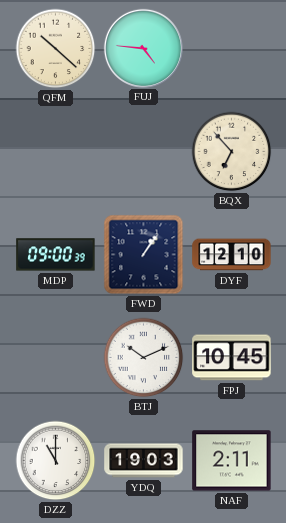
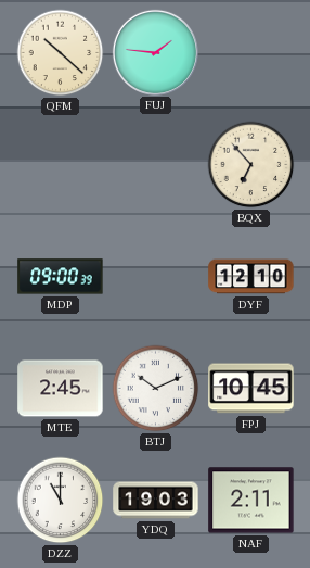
FUJ: 4:46 -> 1:46
FWD: 1:06 -> none
MTE: none -> 2:45
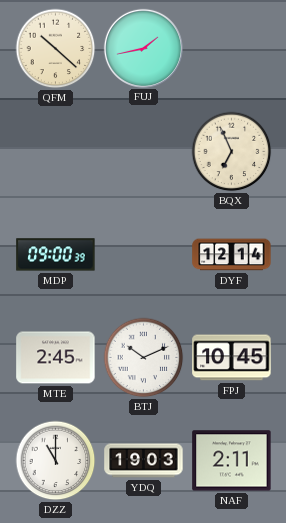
FUJ: 1:46 -> 1:43
BQX: 6:53 -> 6:56
DYF: 12:10 -> 12:14
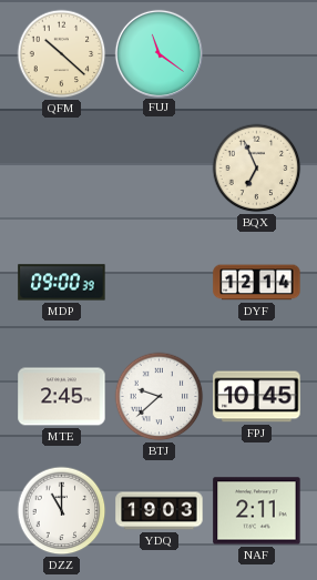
FUJ: 1:43 -> 11:21
BTJ: 10:11 -> 9:38
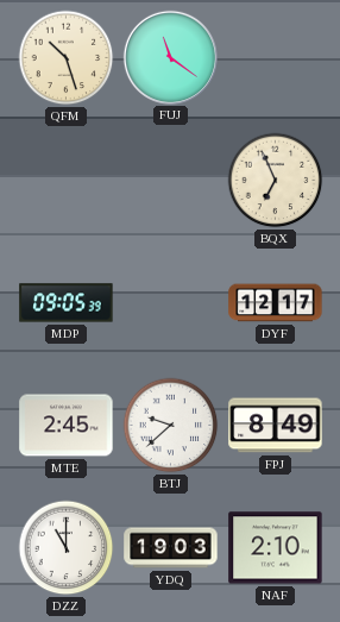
QFM: 10:22 -> 10:27
MDP: 09:00 -> 09:05
DYF: 12:14 -> 12:17
FPJ: 10:45 -> 8:49
NAF: 2:11 -> 2:10
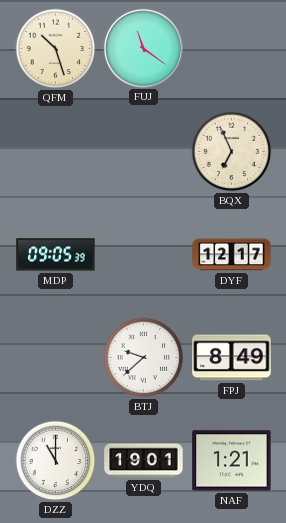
MTE: 2:45 -> none
YDQ: 19:03 -> 19:01
NAF: 2:10 -> 1:21
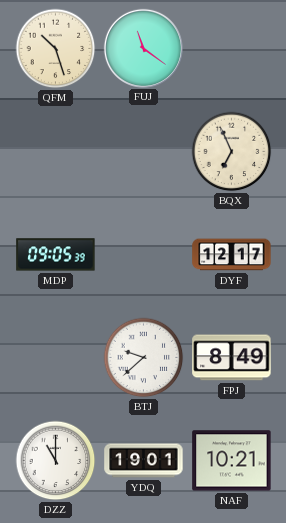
NAF: 1:21 -> 10:21
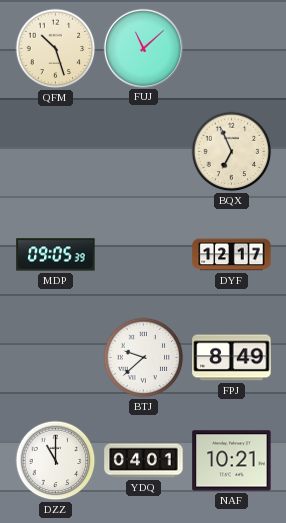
FUJ: 11:21 -> 11:08
YDQ: 19:01 -> 04:01
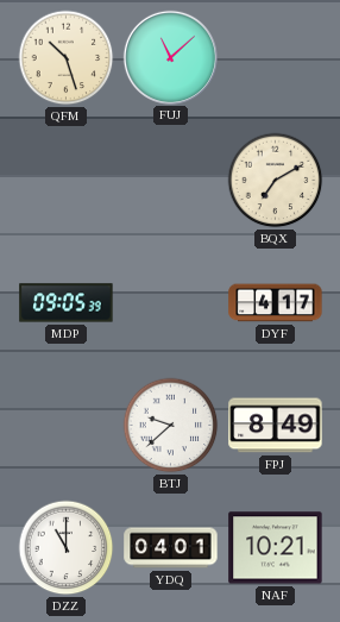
BQX: 6:56 -> 7:10
DYF: 12:17 -> 4:17
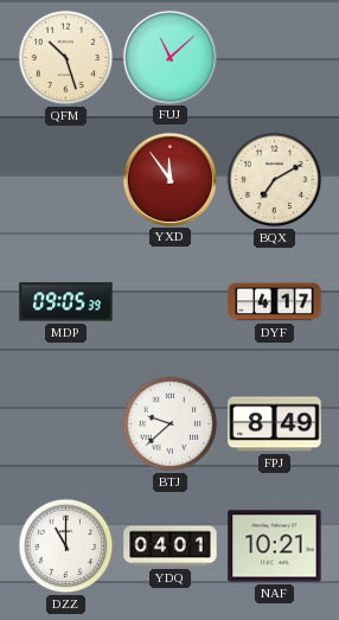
YXD: none -> 11:54
